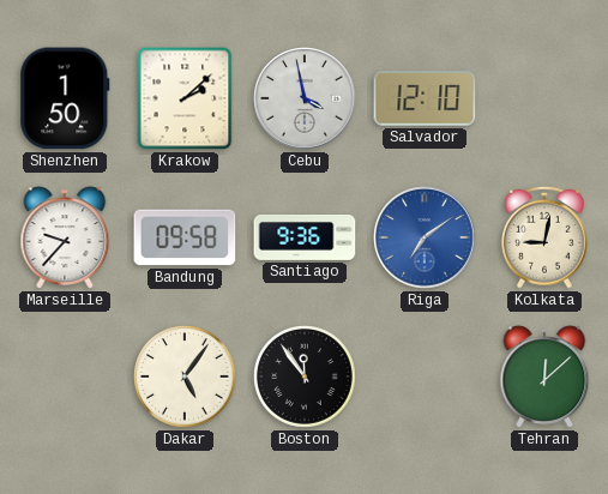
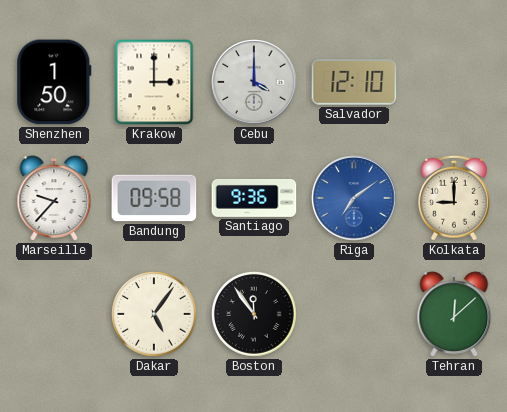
Krakow: 2:08 -> 3:00
Cebu: 3:58 -> 4:00
Kolkata: 9:02 -> 9:00
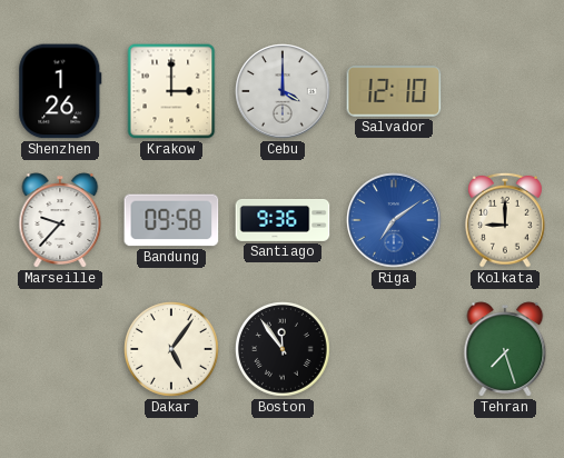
Shenzhen: 1:50 -> 1:26
Tehran: 12:08 -> 7:27
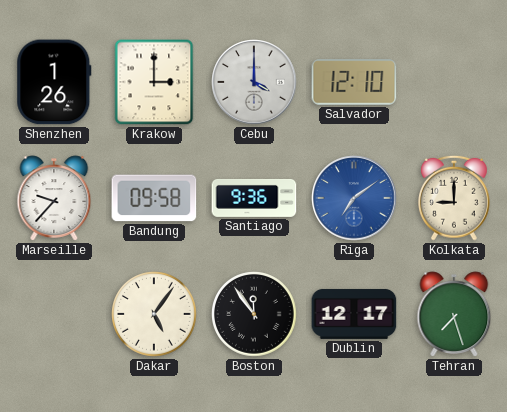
Dublin: none -> 12:17
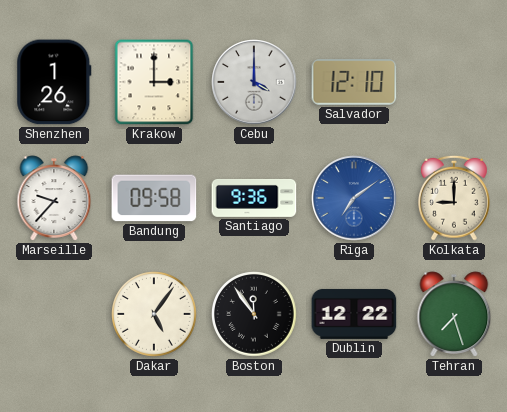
Dublin: 12:17 -> 12:22
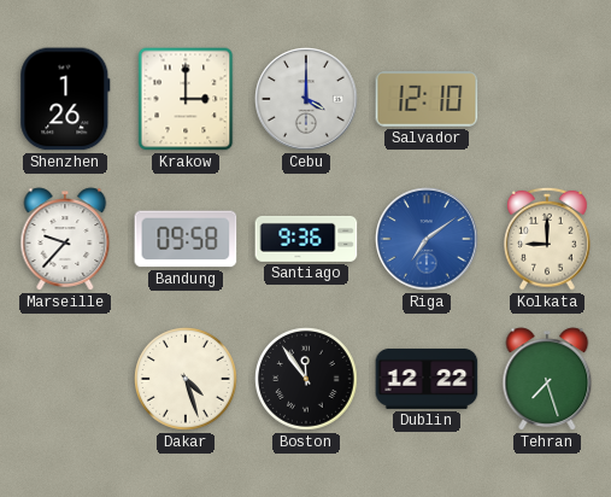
Dakar: 5:06 -> 4:27
